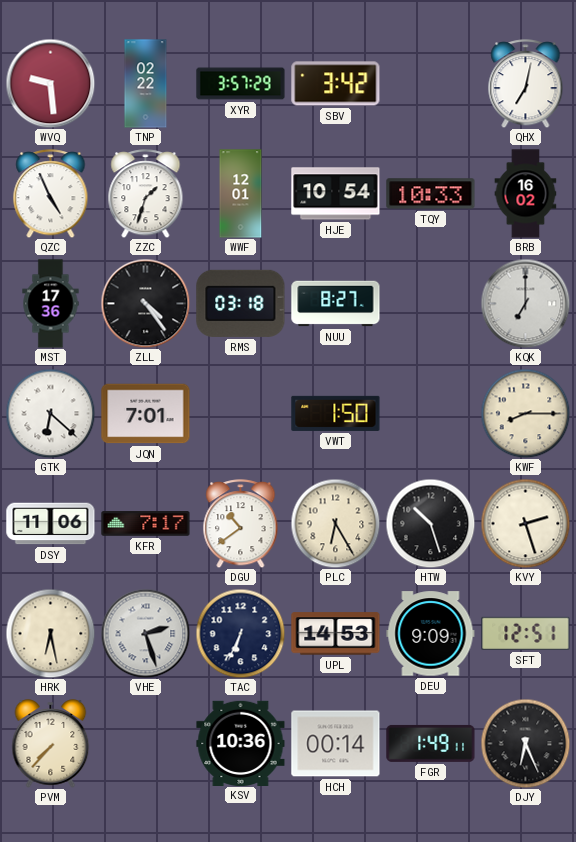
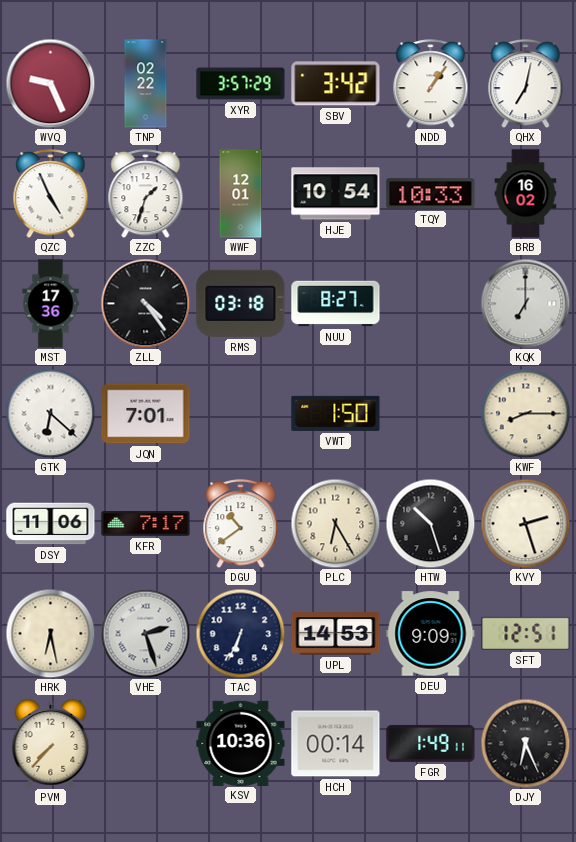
WVQ: 9:29 -> 9:26
NDD: none -> 1:06
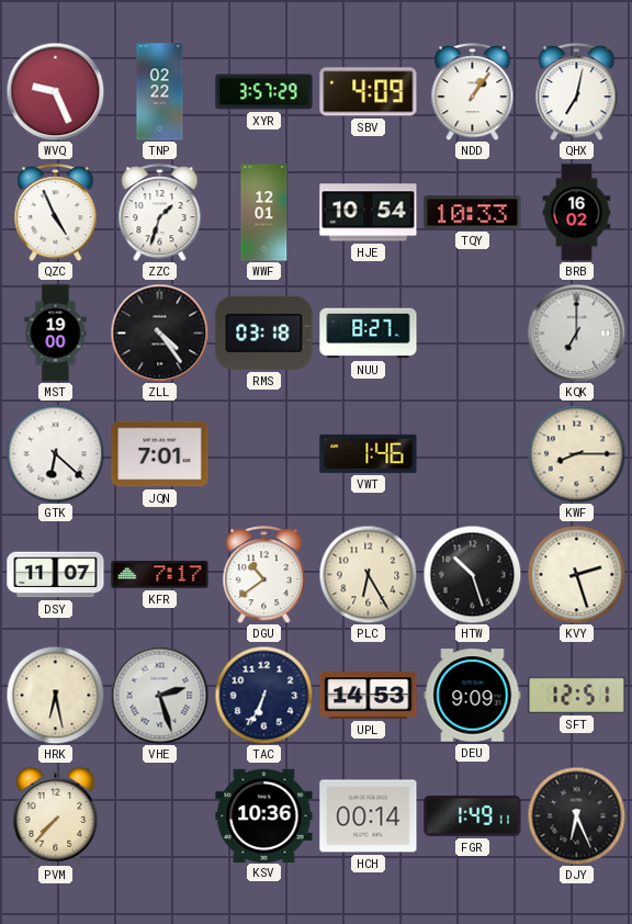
SBV: 3:42 -> 4:09
MST: 17:36 -> 19:00
VWT: 1:50 -> 1:46
DSY: 11:06 -> 11:07
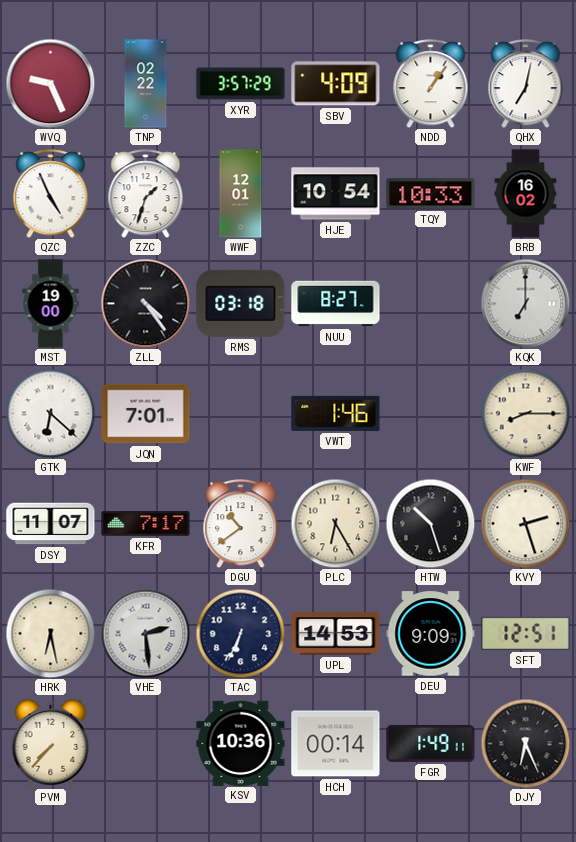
VHE: 2:27 -> 2:29
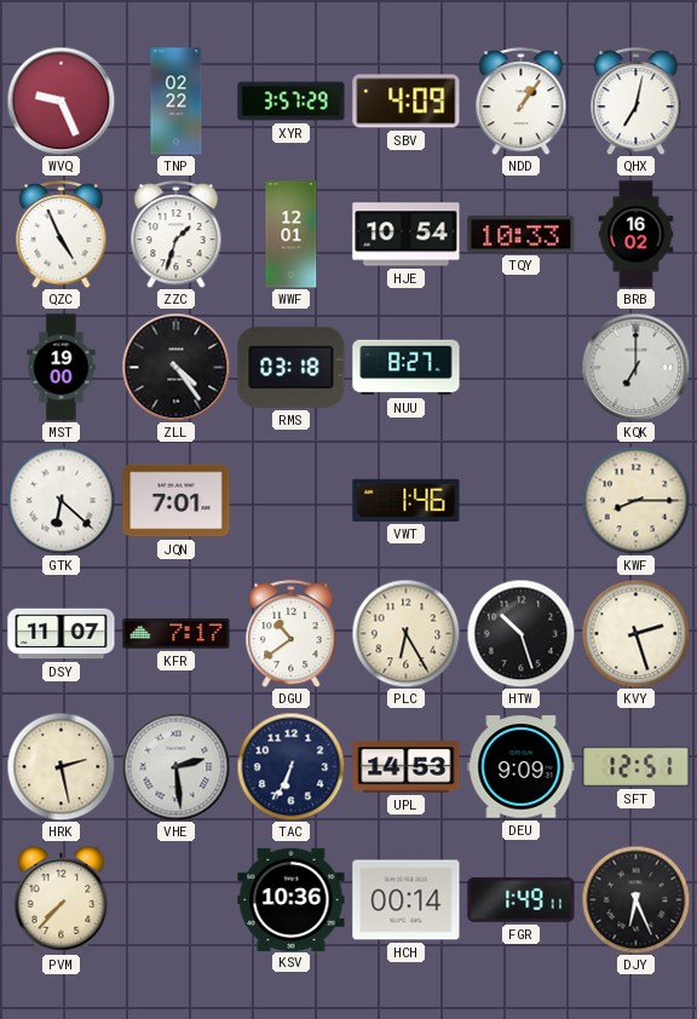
HRK: 6:28 -> 2:28
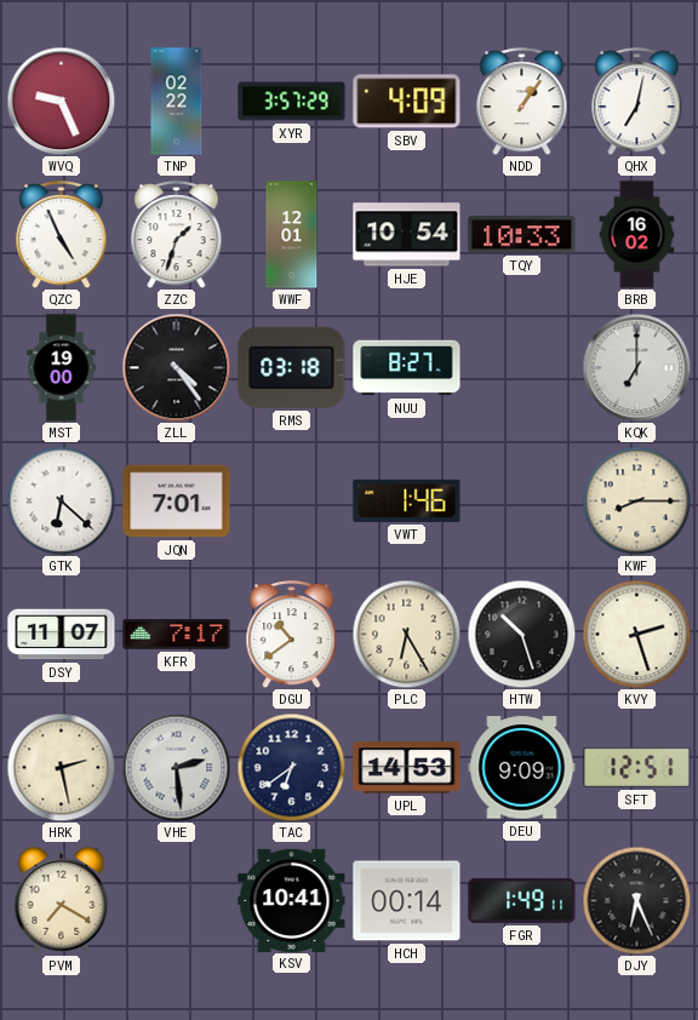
TAC: 6:34 -> 6:39
PVM: 7:37 -> 7:20
KSV: 10:36 -> 10:41
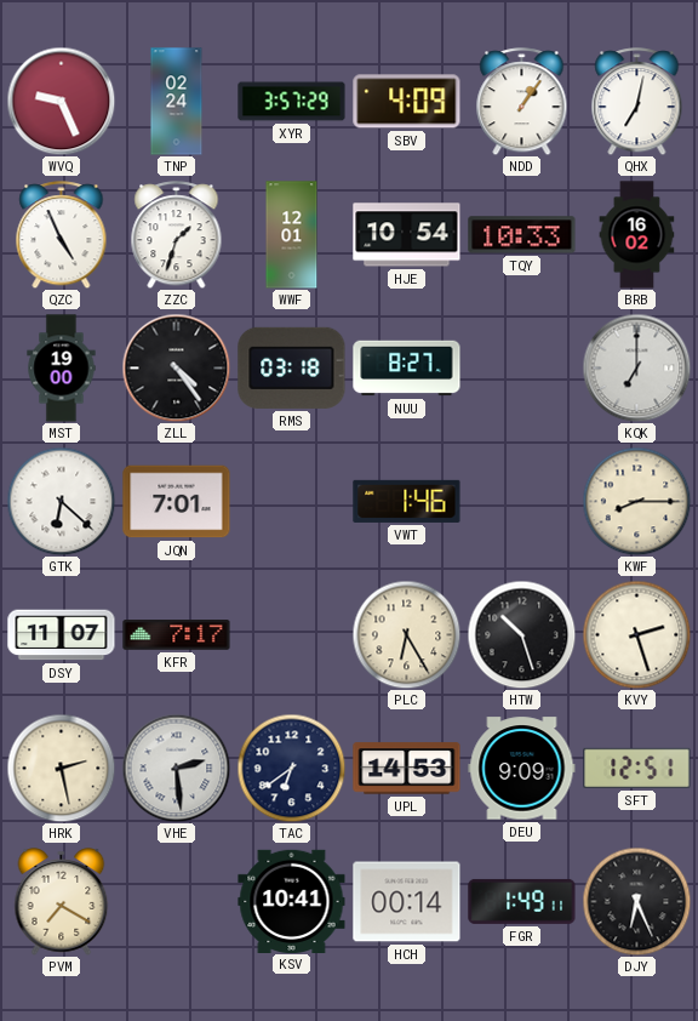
TNP: 02:22 -> 02:24
DGU: 10:39 -> none
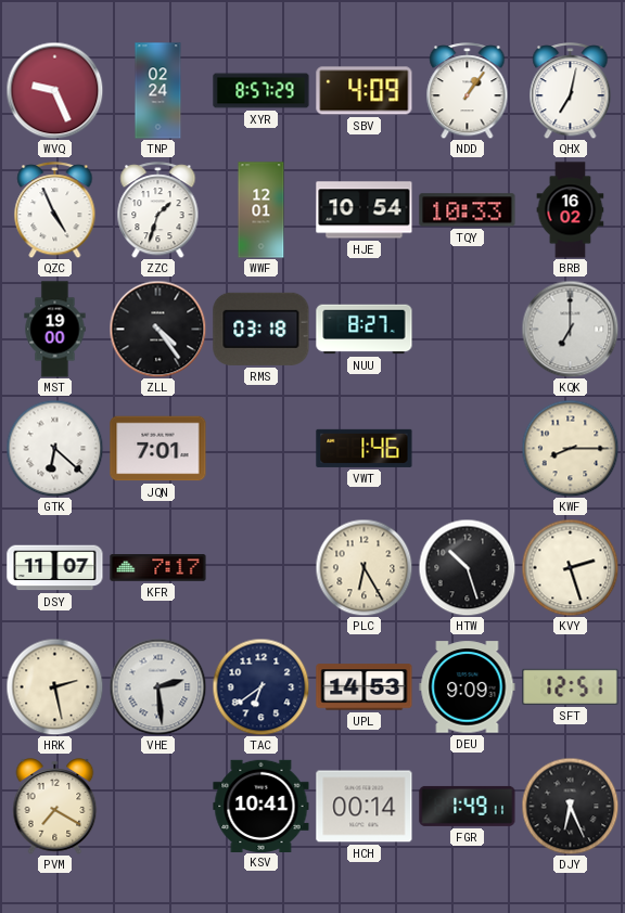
XYR: 3:57 -> 8:57
